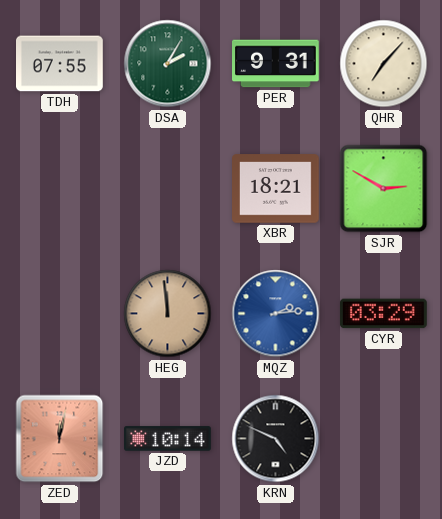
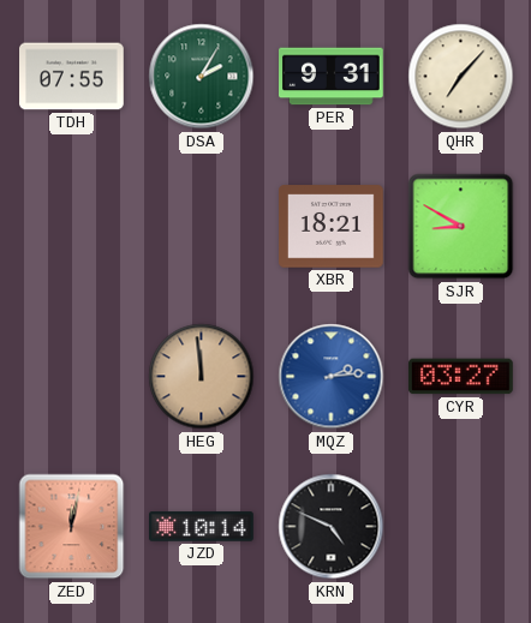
SJR: 2:50 -> 8:50
CYR: 03:29 -> 03:27
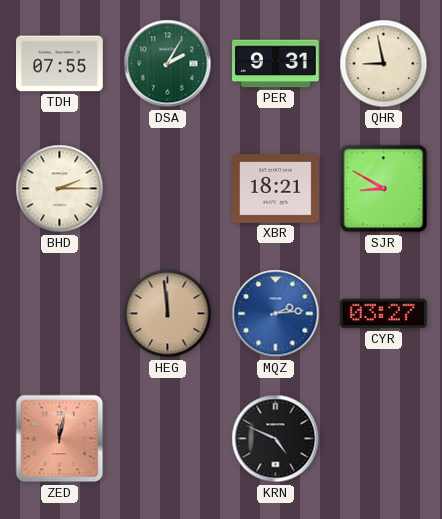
QHR: 7:07 -> 8:58
BHD: none -> 2:15
JZD: 10:14 -> none
